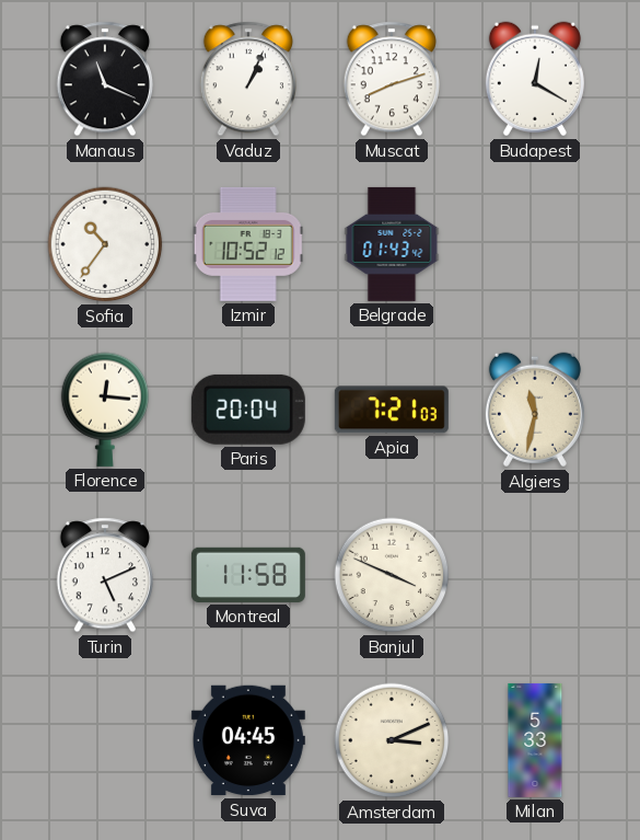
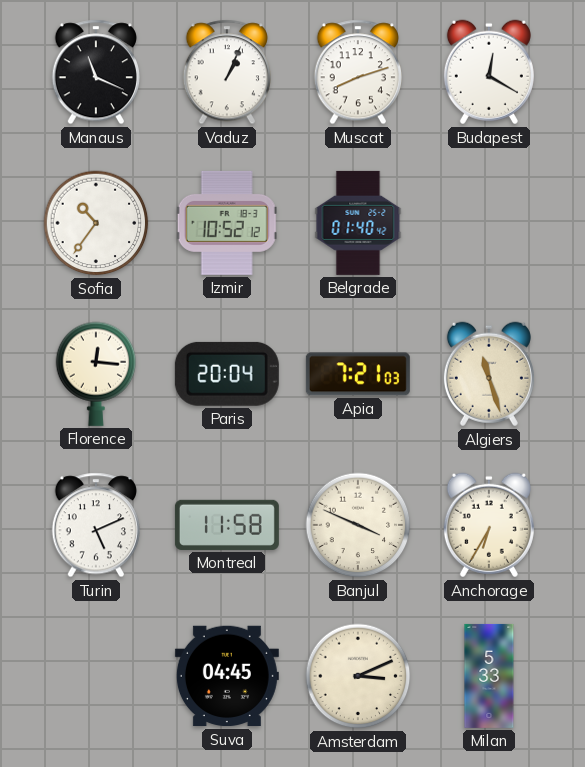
Belgrade: 01:43 -> 01:40
Algiers: 11:32 -> 11:27
Anchorage: none -> 6:35
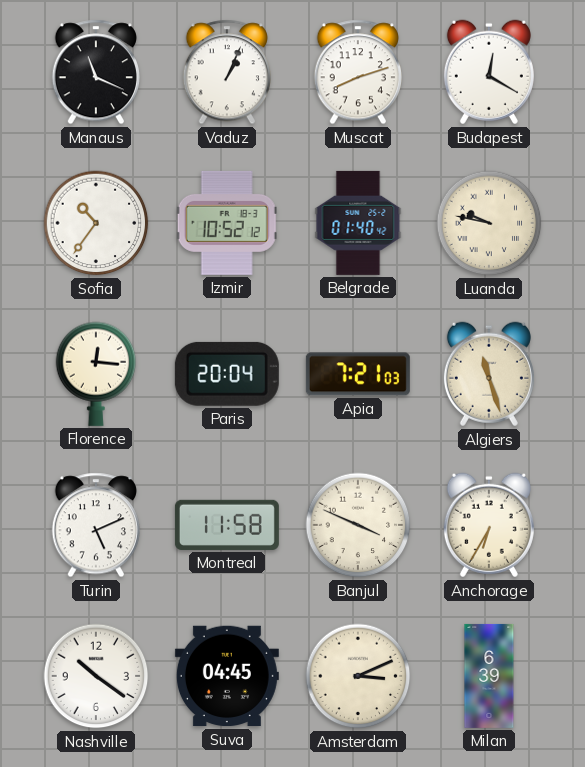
Luanda: none -> 9:47
Nashville: none -> 10:21
Milan: 5:33 -> 6:39
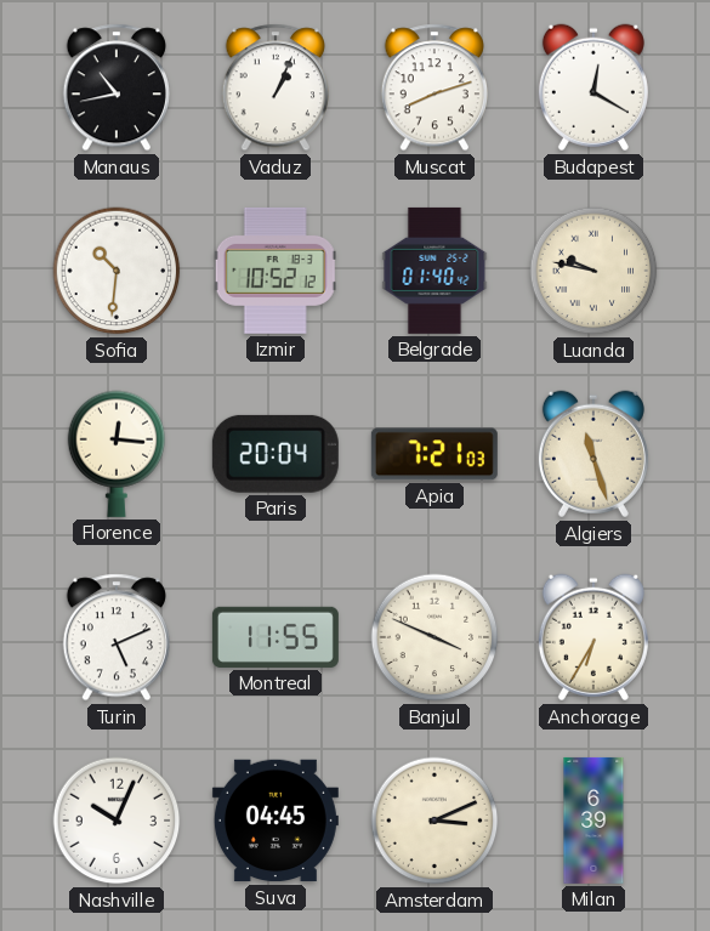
Manaus: 11:19 -> 10:43
Sofia: 10:36 -> 10:31
Montreal: 11:58 -> 11:55
Nashville: 10:21 -> 10:04
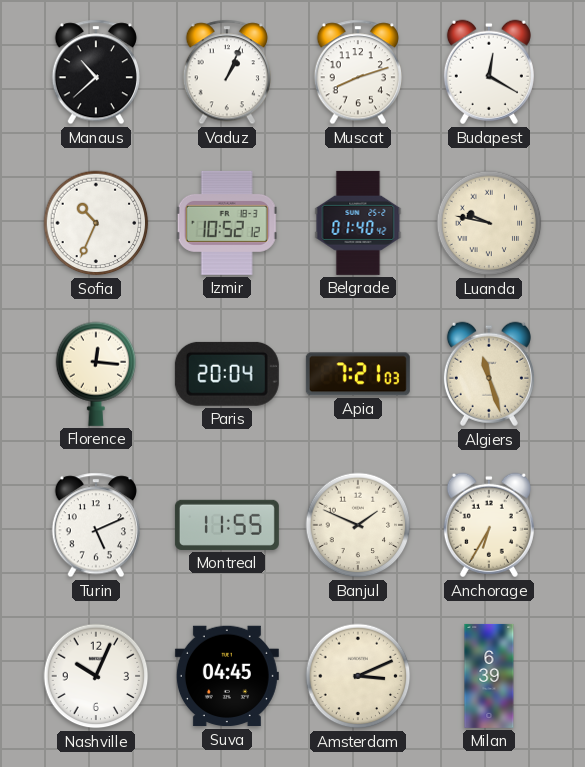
Manaus: 10:43 -> 10:38
Sofia: 10:31 -> 10:34
Banjul: 3:49 -> 1:49
